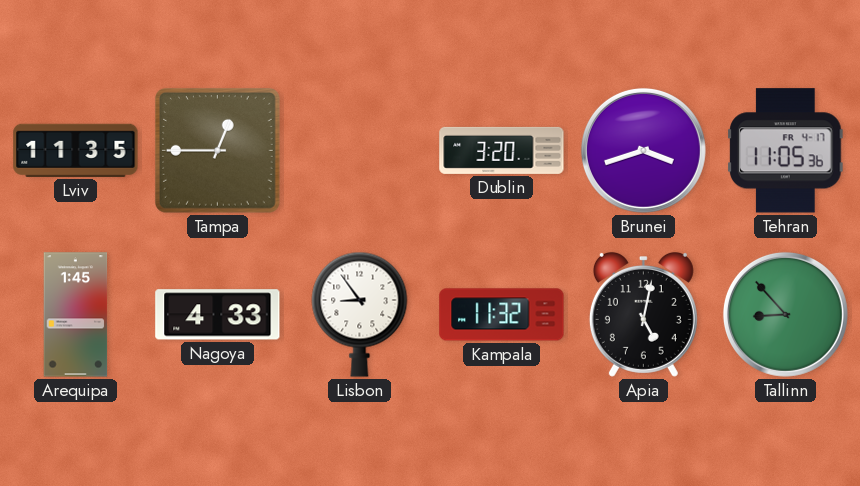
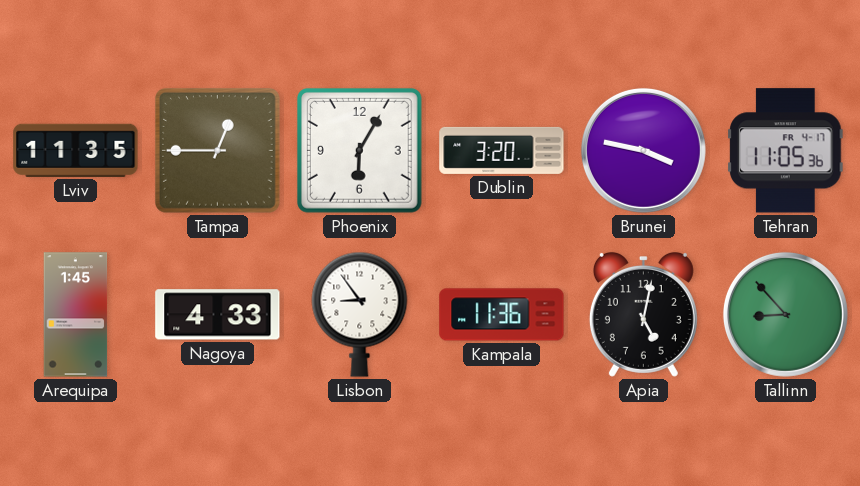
Phoenix: none -> 6:05
Brunei: 3:42 -> 3:47
Kampala: 11:32 -> 11:36
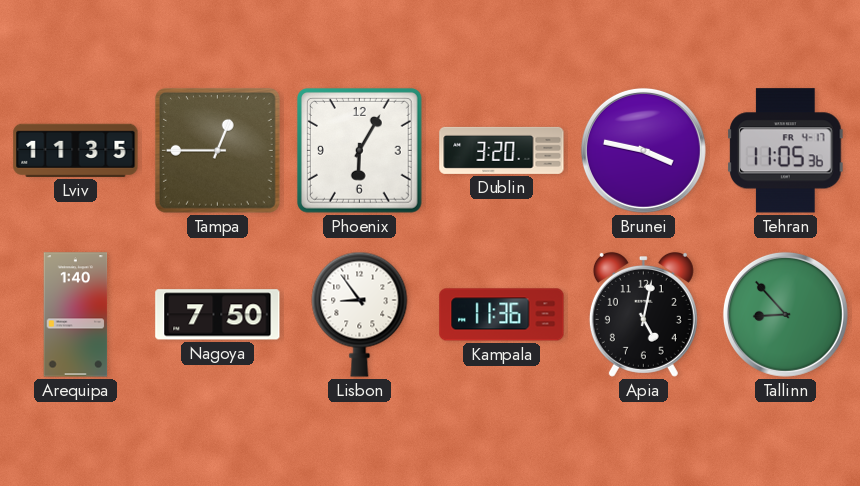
Arequipa: 1:45 -> 1:40
Nagoya: 4:33 -> 7:50
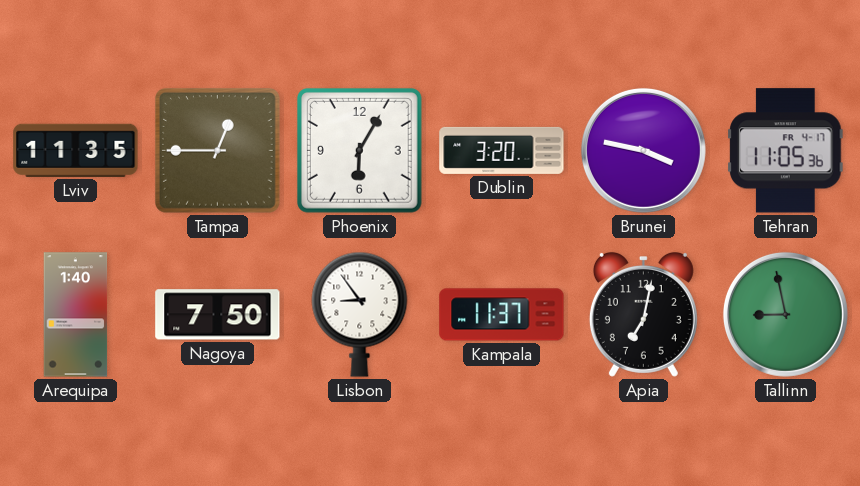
Kampala: 11:36 -> 11:37
Apia: 5:02 -> 7:02
Tallinn: 8:53 -> 8:58
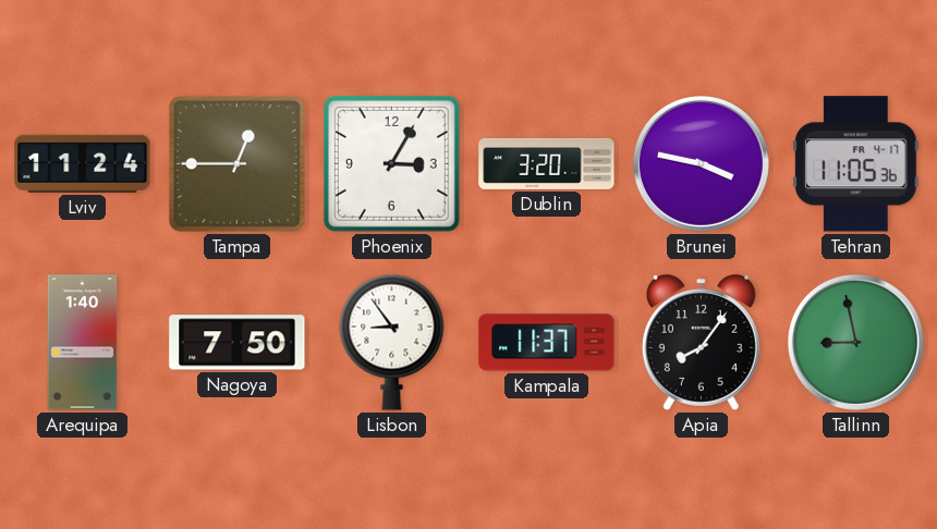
Lviv: 11:35 -> 11:24
Phoenix: 6:05 -> 3:05
Apia: 7:02 -> 8:06
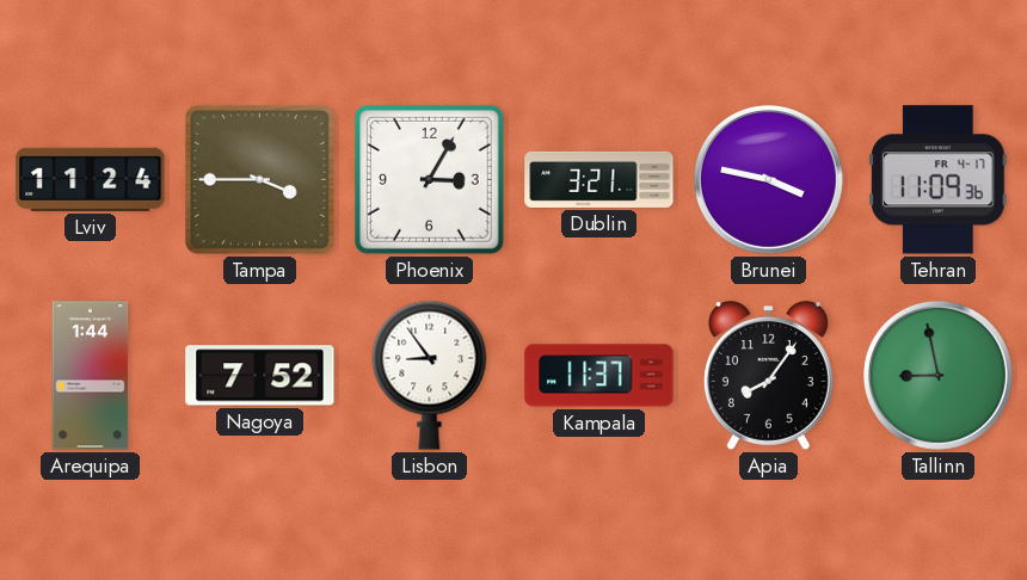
Tampa: 12:45 -> 3:45
Dublin: 3:20 -> 3:21
Tehran: 11:05 -> 11:09
Arequipa: 1:40 -> 1:44
Nagoya: 7:50 -> 7:52
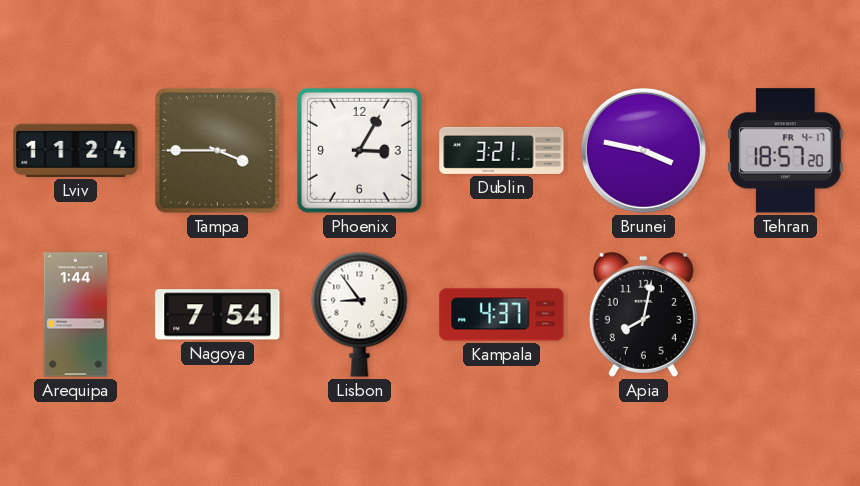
Tehran: 11:09 -> 18:57
Nagoya: 7:52 -> 7:54
Kampala: 11:37 -> 4:37
Apia: 8:06 -> 8:02
Tallinn: 8:58 -> none
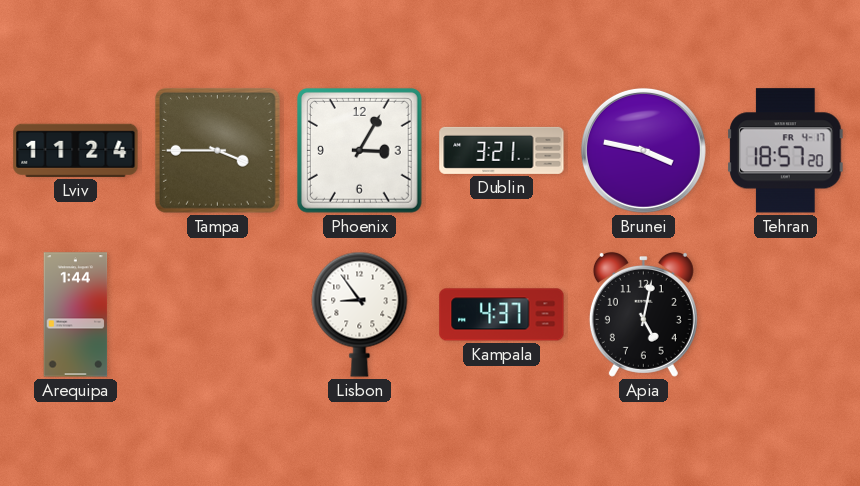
Nagoya: 7:54 -> none
Apia: 8:02 -> 5:02
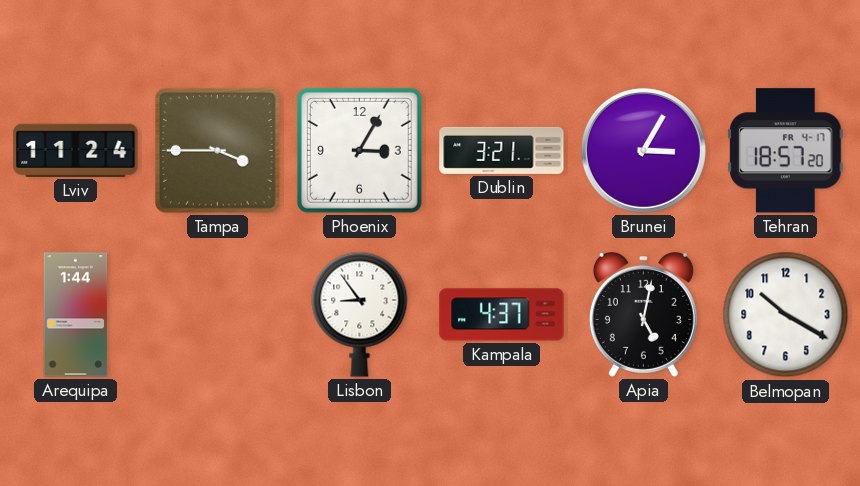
Brunei: 3:47 -> 3:05
Belmopan: none -> 10:20
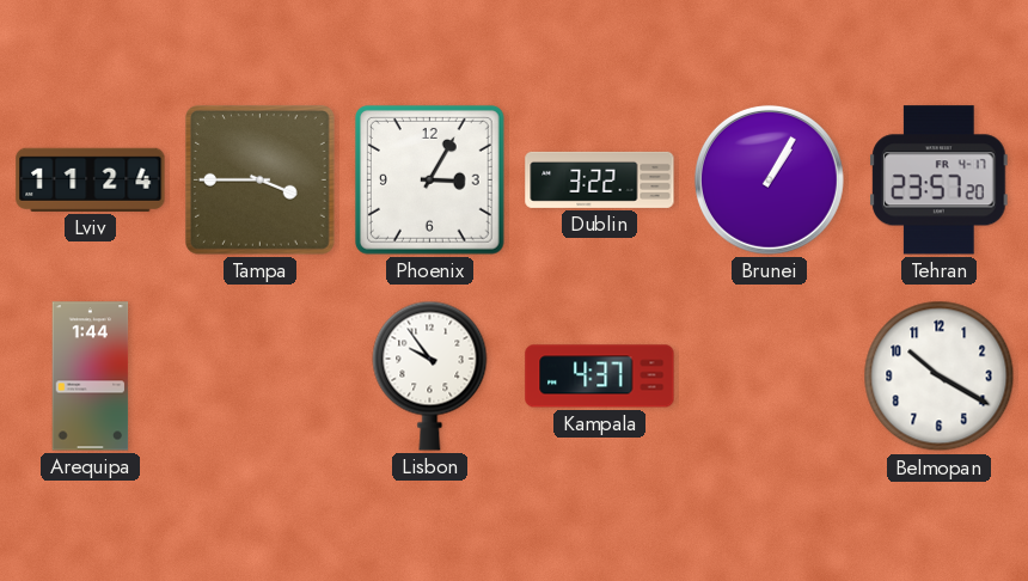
Dublin: 3:21 -> 3:22
Brunei: 3:05 -> 1:05
Tehran: 18:57 -> 23:57
Lisbon: 8:54 -> 9:54
Apia: 5:02 -> none
